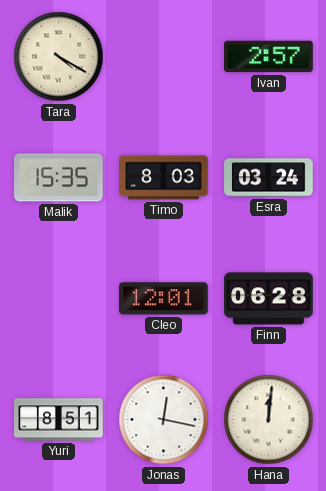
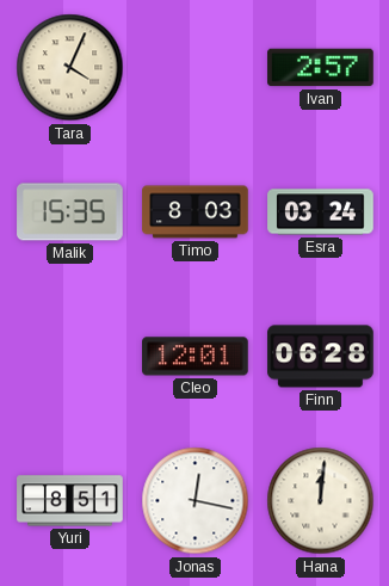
Tara: 4:20 -> 4:04
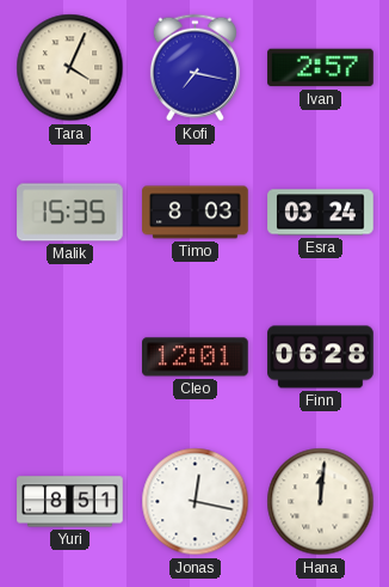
Kofi: none -> 7:17
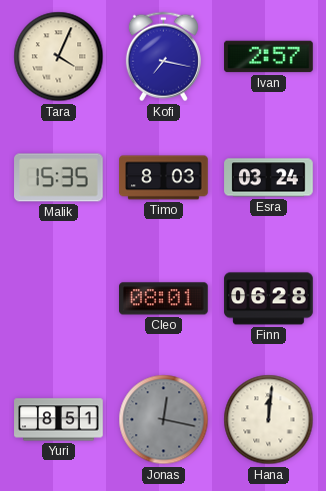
Cleo: 12:01 -> 08:01
Jonas dial: white -> grey
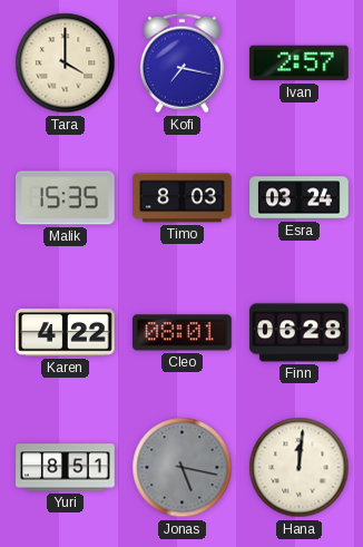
Tara: 4:04 -> 4:00
Karen: none -> 4:22
Jonas: 12:17 -> 5:17
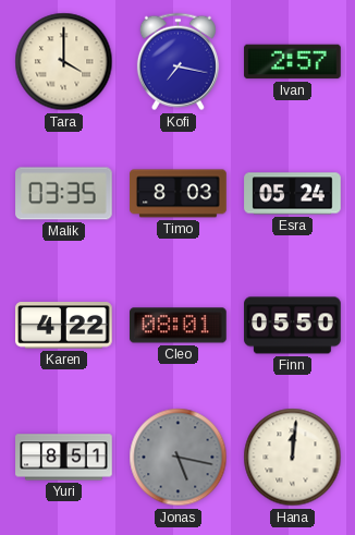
Malik: 15:35 -> 03:35
Esra: 03:24 -> 05:24
Finn: 06:28 -> 05:50
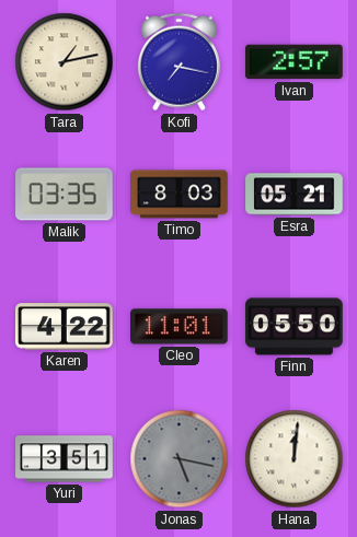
Tara: 4:00 -> 1:13
Esra: 05:24 -> 05:21
Cleo: 08:01 -> 11:01
Yuri: 8:51 -> 3:51
